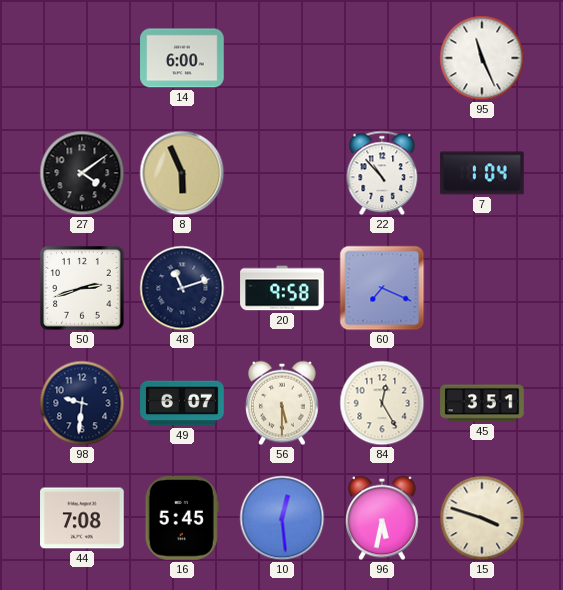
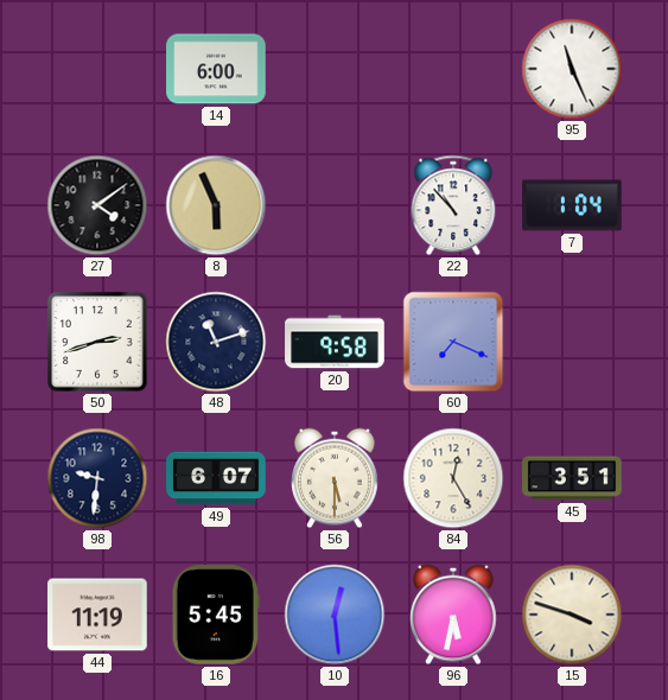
44: 7:08 -> 11:19
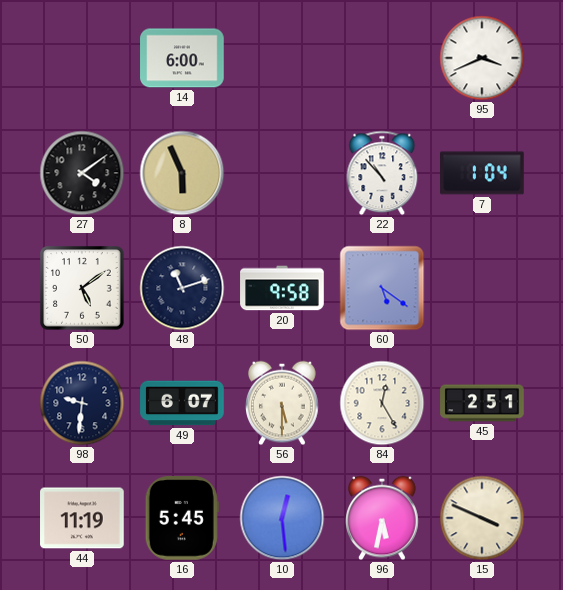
95: 11:26 -> 3:41
50: 2:42 -> 5:09
60: 7:19 -> 5:21
45: 3:51 -> 2:51
15: 3:48 -> 3:49
